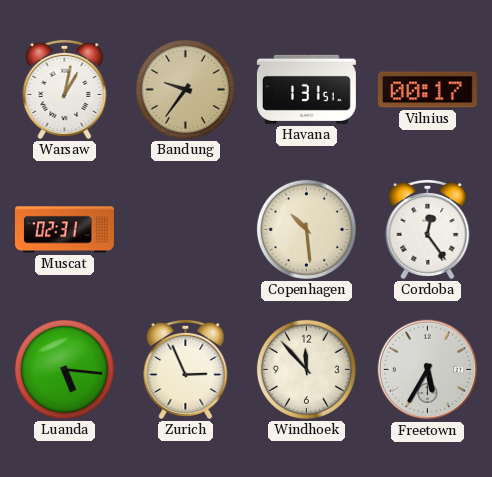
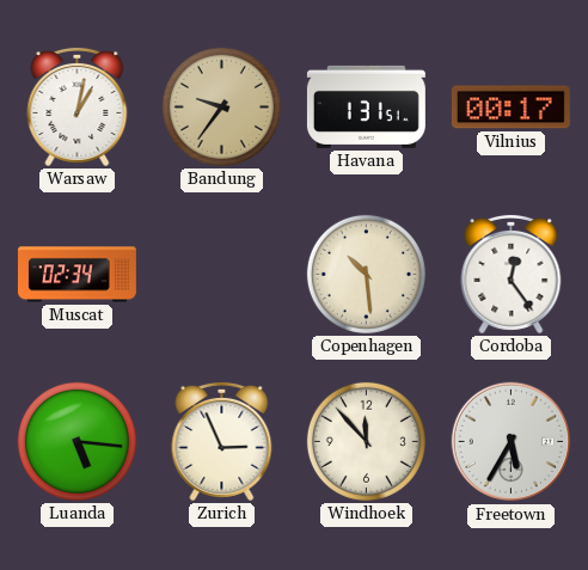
Muscat: 02:31 -> 02:34
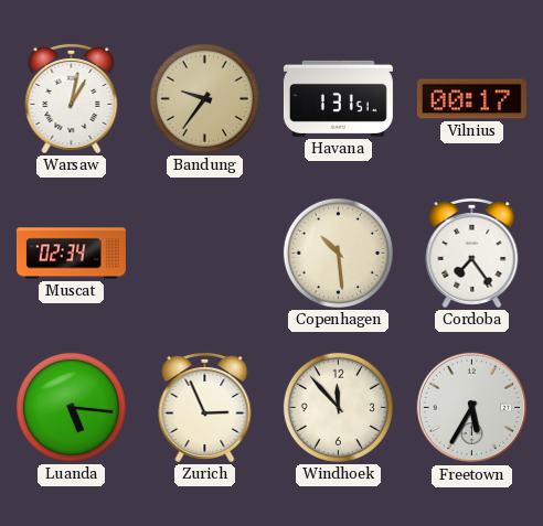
Cordoba: 12:24 -> 7:24
